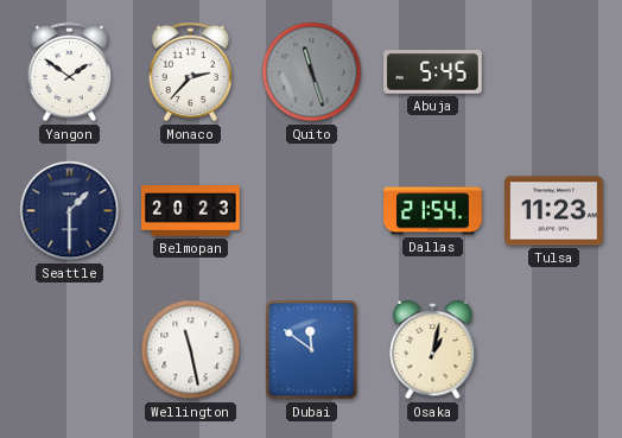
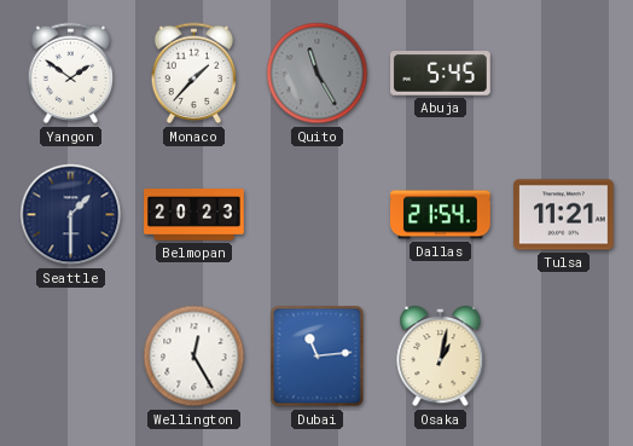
Monaco: 2:37 -> 1:37
Quito: 11:27 -> 11:25
Tulsa: 11:23 -> 11:21
Wellington: 11:28 -> 12:25
Dubai: 11:51 -> 11:14
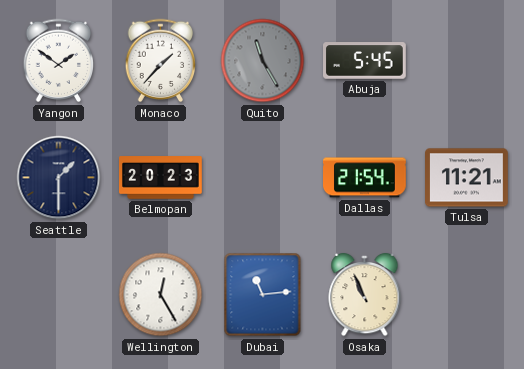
Osaka: 1:02 -> 10:56
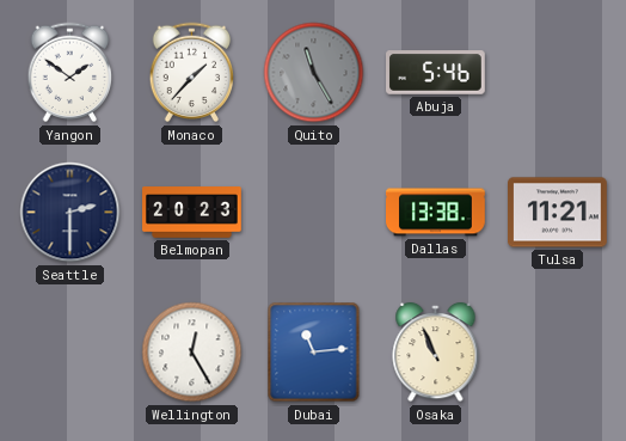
Abuja: 5:45 -> 5:46
Seattle: 1:30 -> 2:30
Dallas: 21:54 -> 13:38
